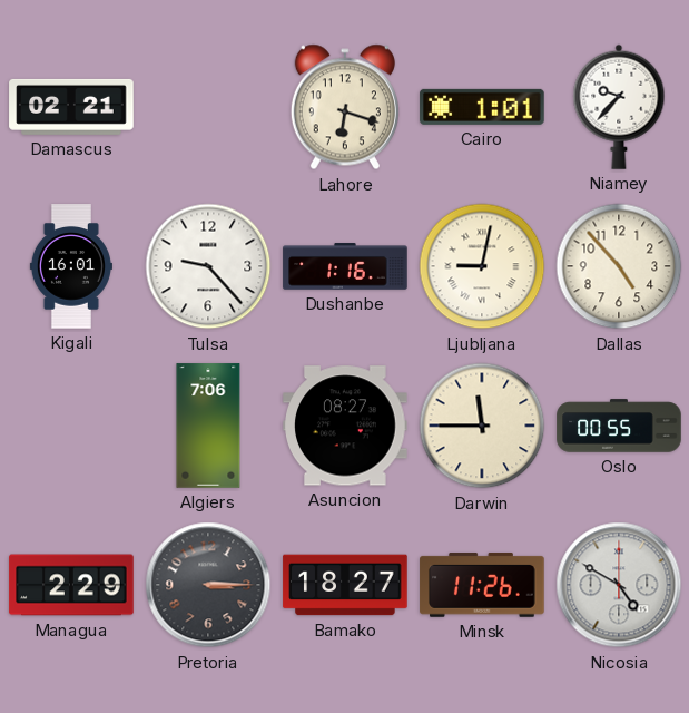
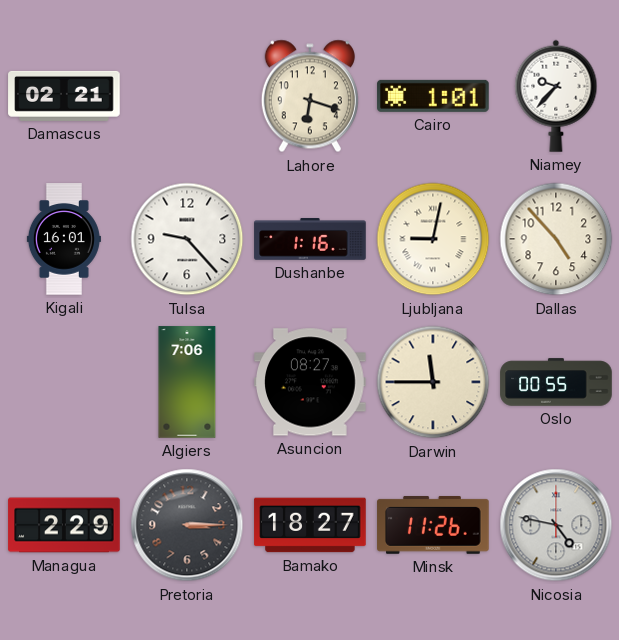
Nicosia: 4:50 -> 4:47
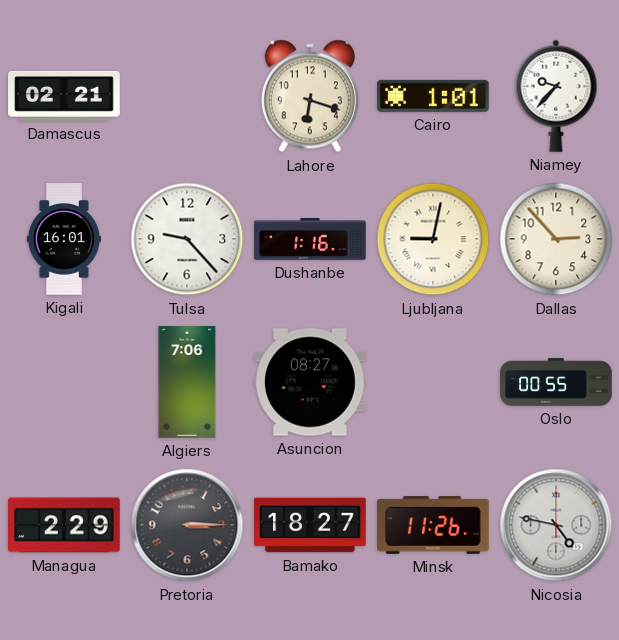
Dallas: 4:53 -> 2:53
Darwin: 11:45 -> none
